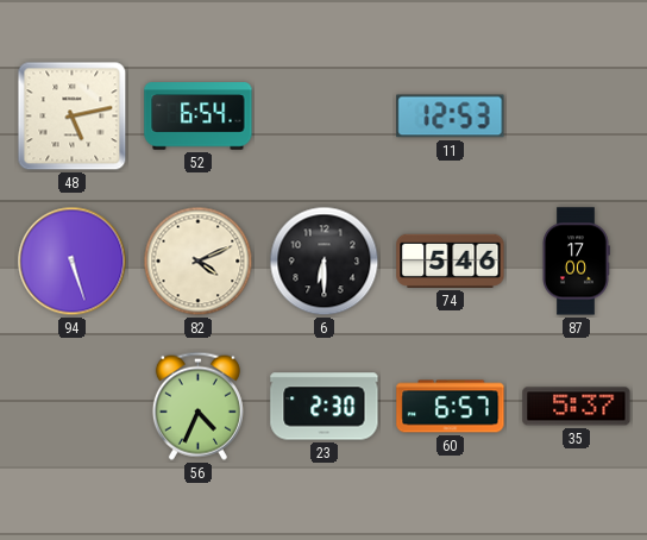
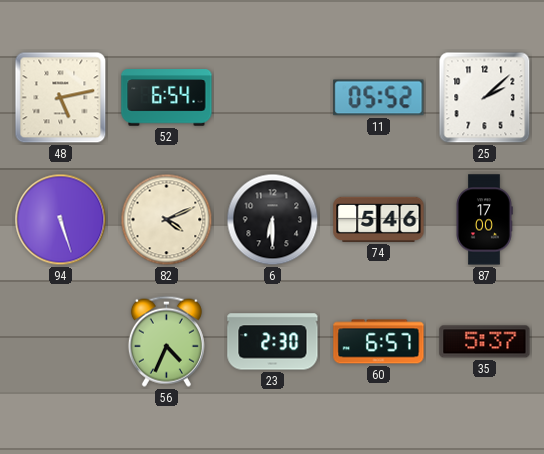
11: 12:53 -> 05:52
25: none -> 2:08
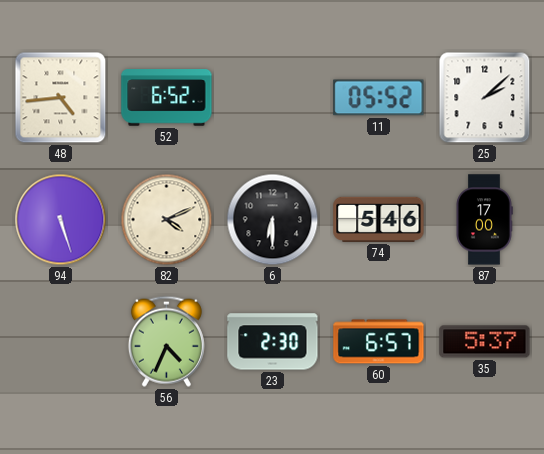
48: 5:13 -> 4:44
52: 6:54 -> 6:52
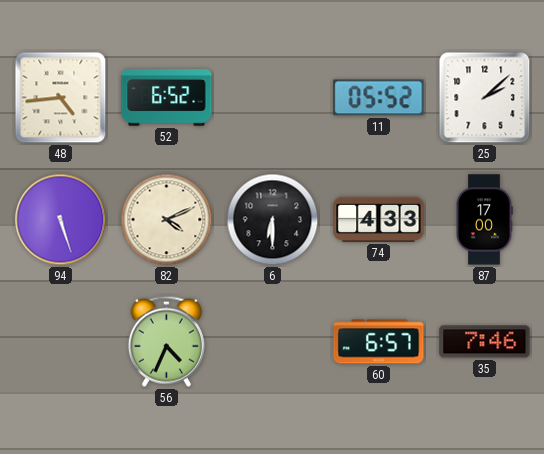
74: 5:46 -> 4:33
23: 2:30 -> none
35: 5:37 -> 7:46
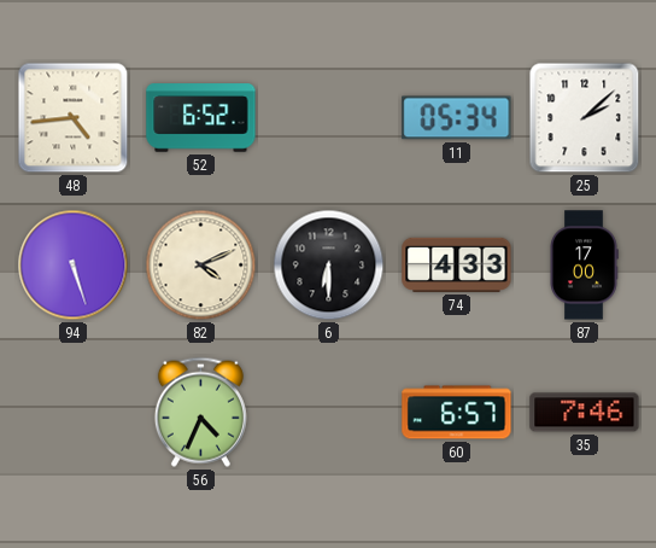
11: 05:52 -> 05:34
